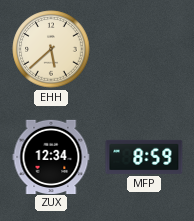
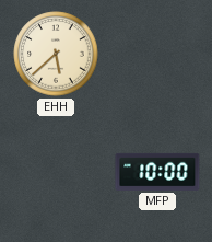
ZUX: 12:34 -> none
MFP: 8:59 -> 10:00
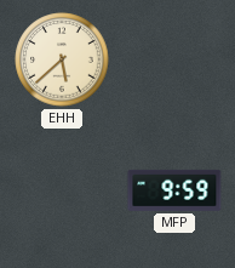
MFP: 10:00 -> 9:59
